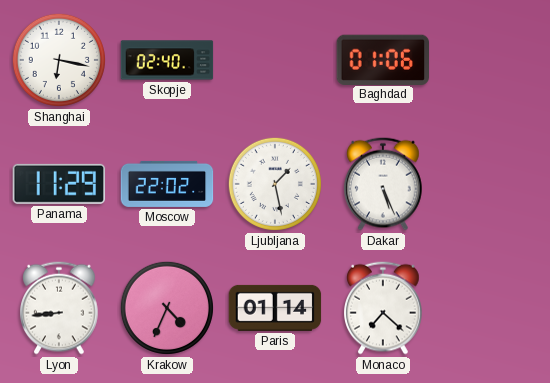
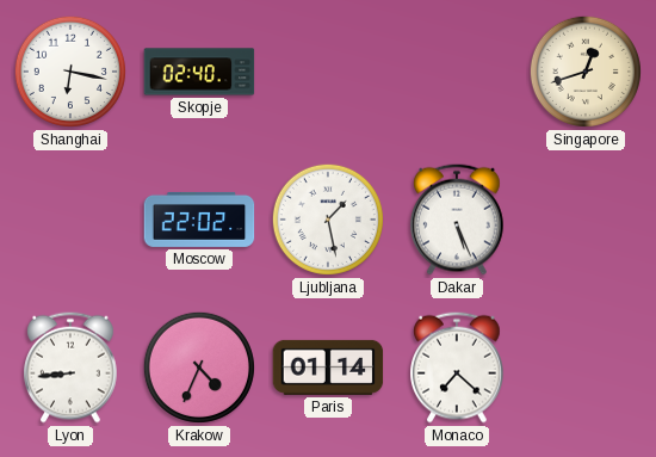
Baghdad: 01:06 -> none
Singapore: none -> 12:42
Panama: 11:29 -> none
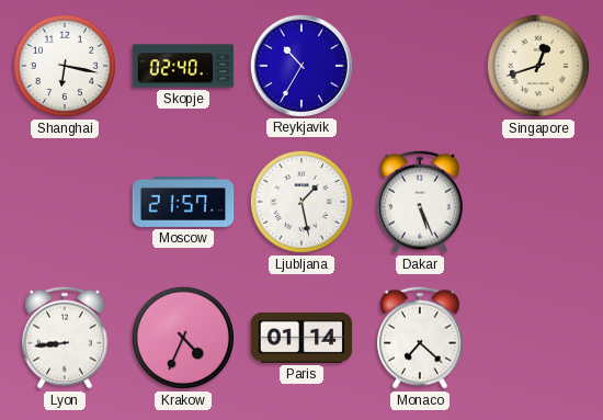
Reykjavik: none -> 10:35
Moscow: 22:02 -> 21:57
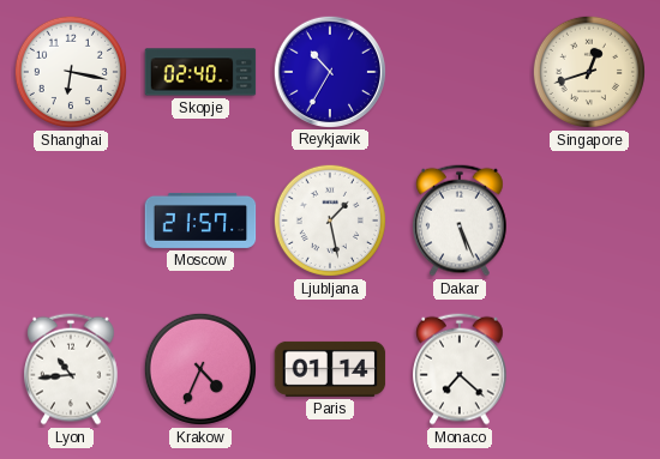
Lyon: 8:44 -> 10:44
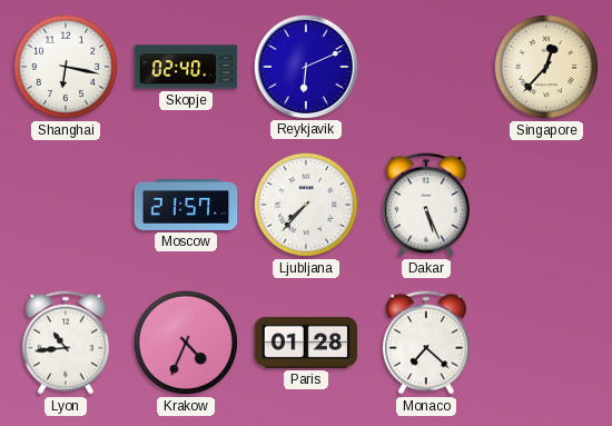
Reykjavik: 10:35 -> 6:11
Singapore: 12:42 -> 12:37
Ljubljana: 1:28 -> 7:37
Paris: 01:14 -> 01:28
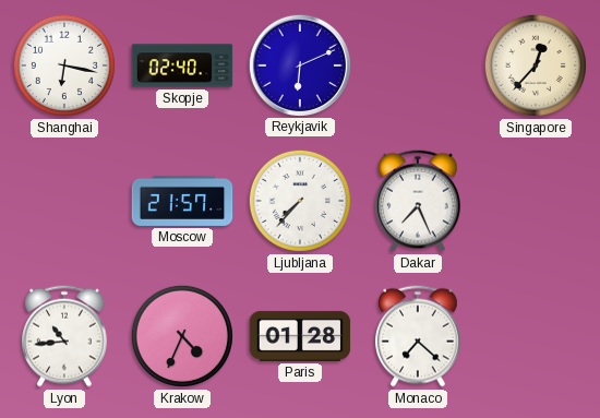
Dakar: 5:26 -> 7:26
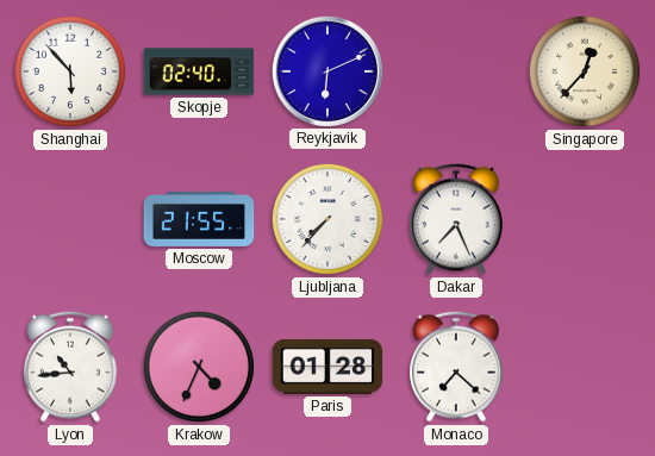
Shanghai: 6:17 -> 5:53
Moscow: 21:57 -> 21:55
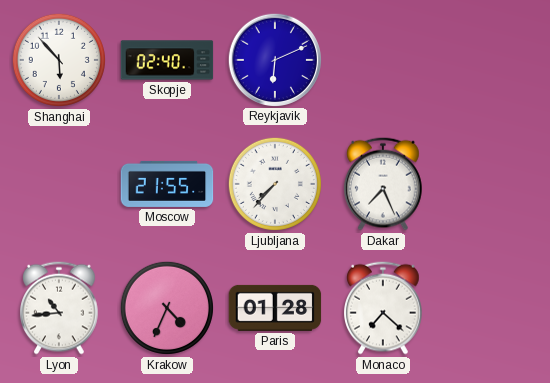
Singapore: 12:37 -> none
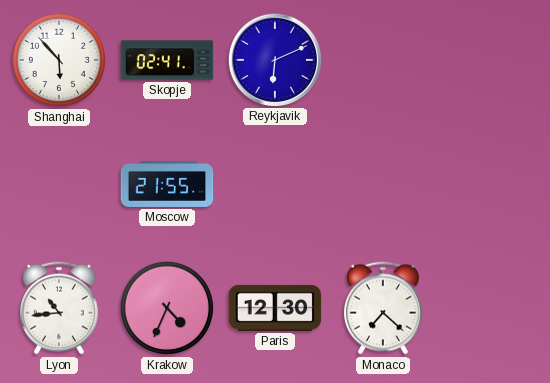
Skopje: 02:40 -> 02:41
Ljubljana: 7:37 -> none
Dakar: 7:26 -> none
Paris: 01:28 -> 12:30
